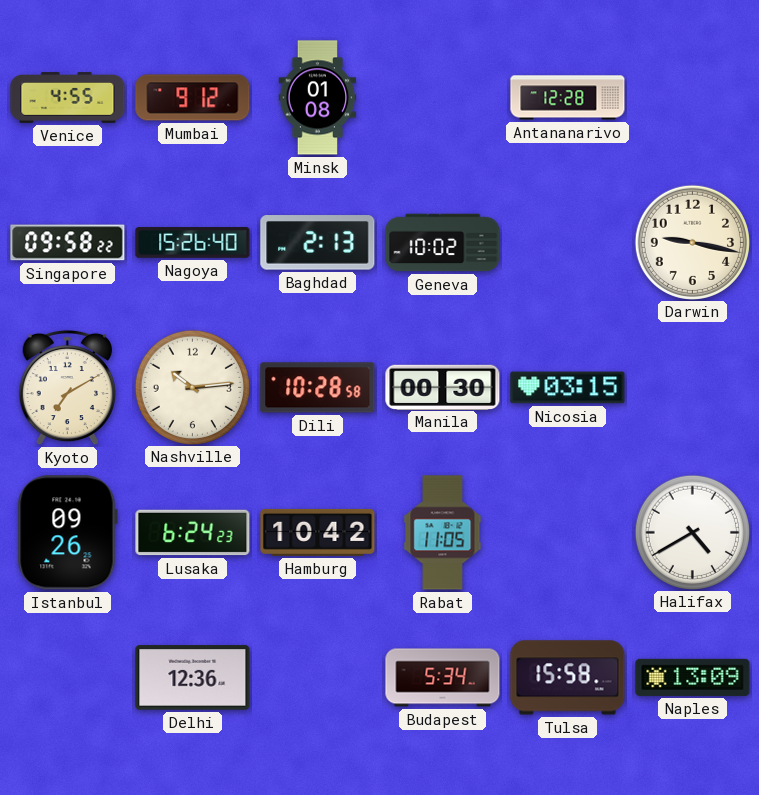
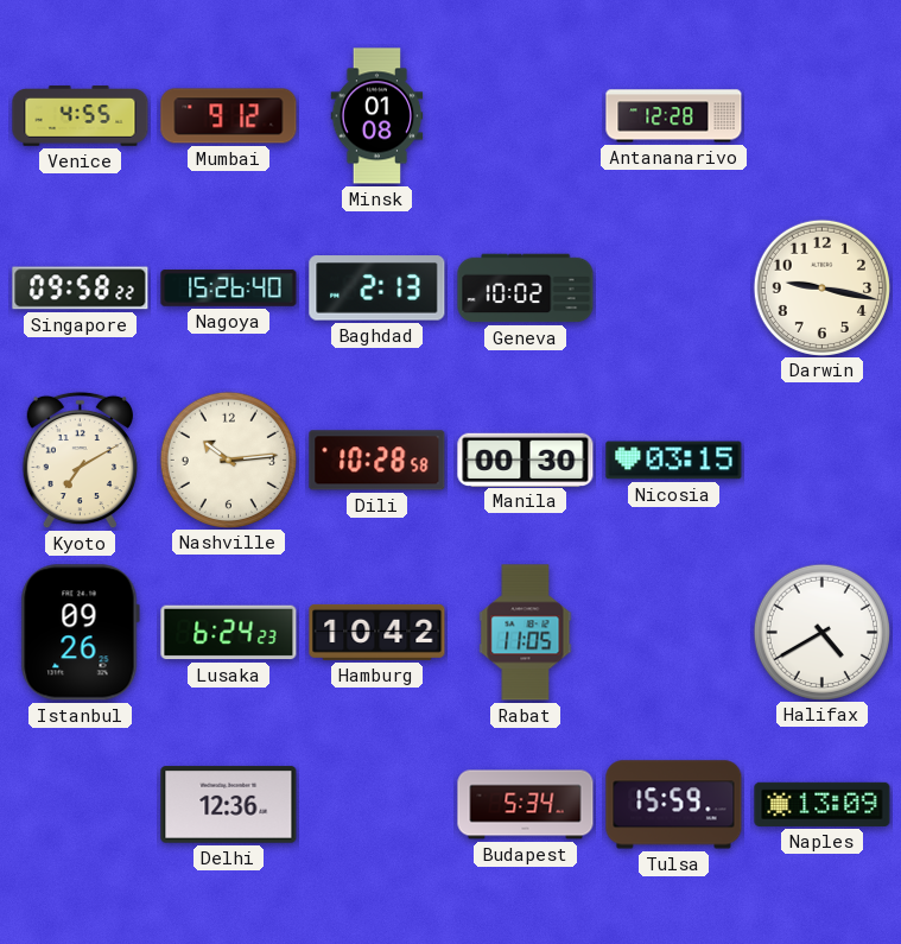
Tulsa: 15:58 -> 15:59
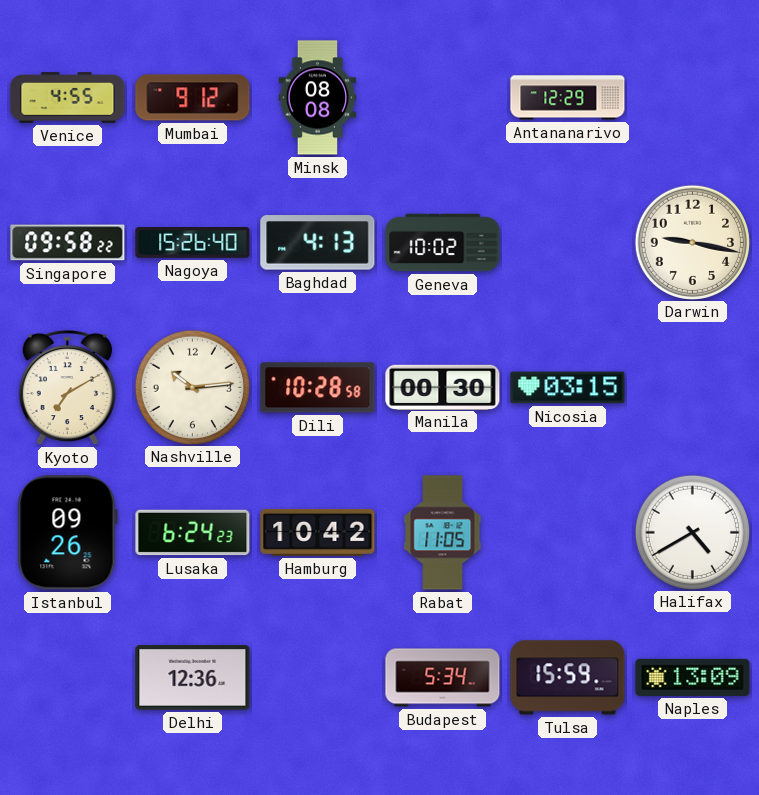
Minsk: 01:08 -> 08:08
Antananarivo: 12:28 -> 12:29
Baghdad: 2:13 -> 4:13
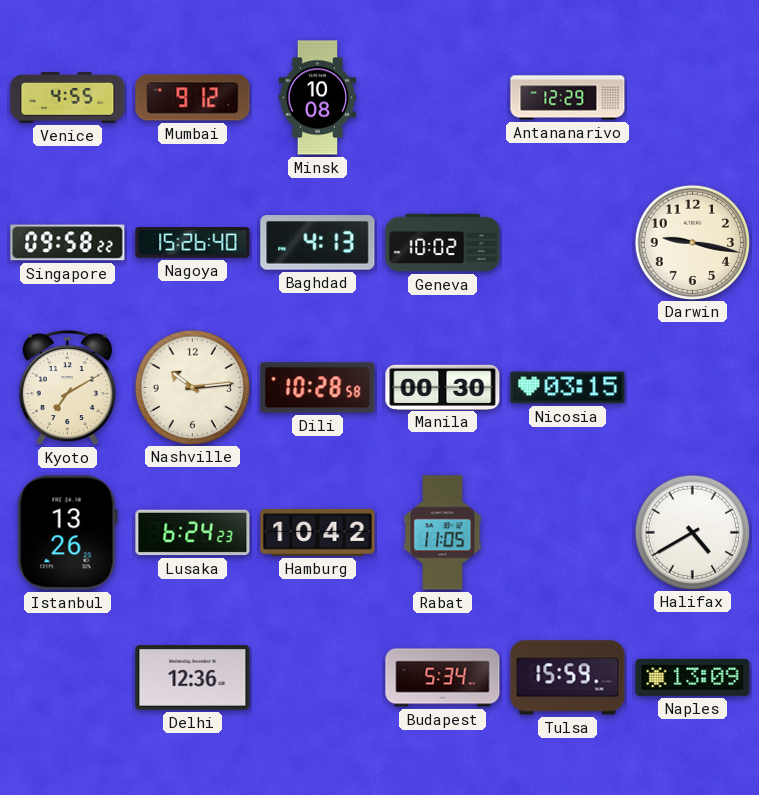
Minsk: 08:08 -> 10:08
Istanbul: 09:26 -> 13:26
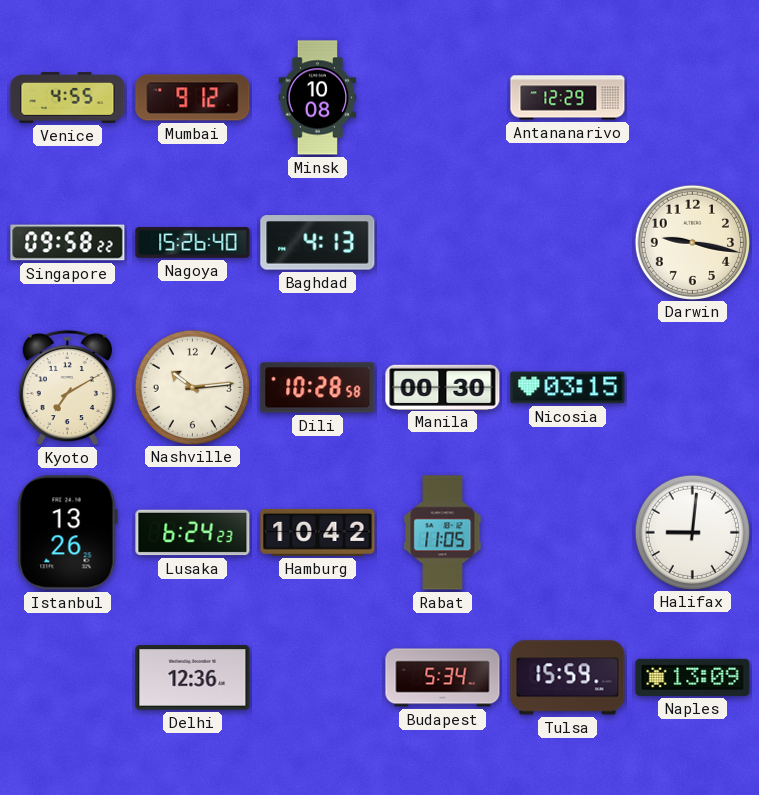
Geneva: 10:02 -> none
Halifax: 4:40 -> 9:01
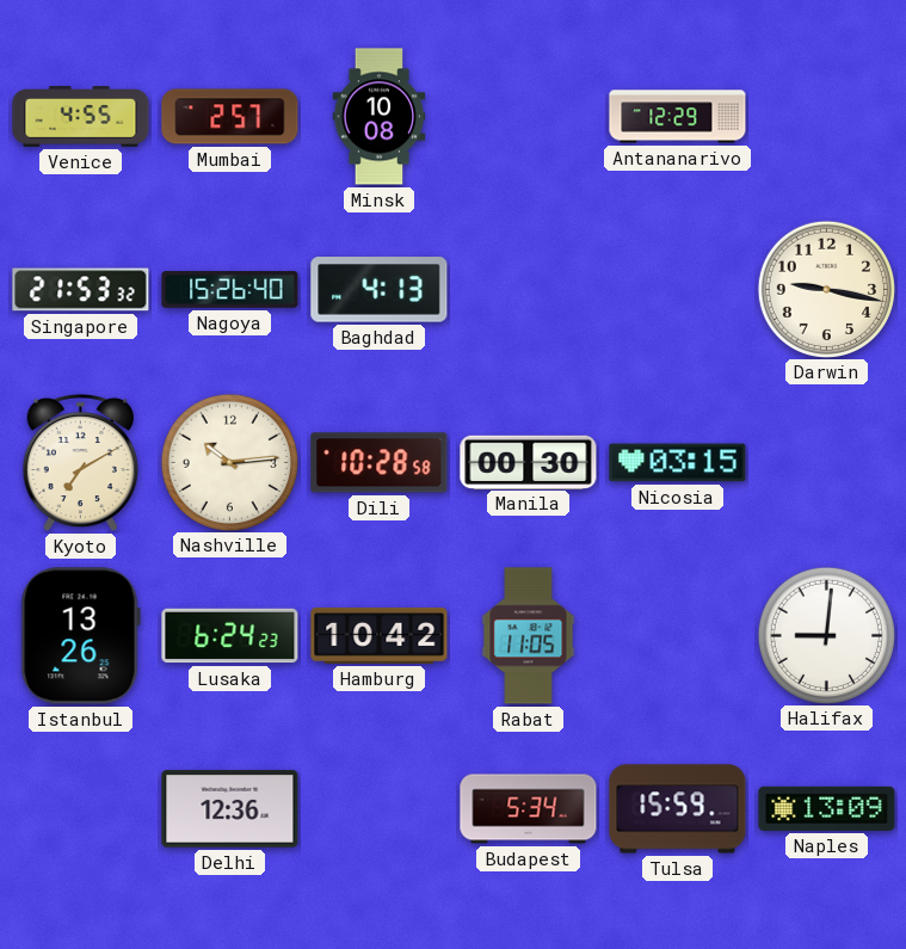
Mumbai: 9:12 -> 2:57
Singapore: 09:58 -> 21:53
